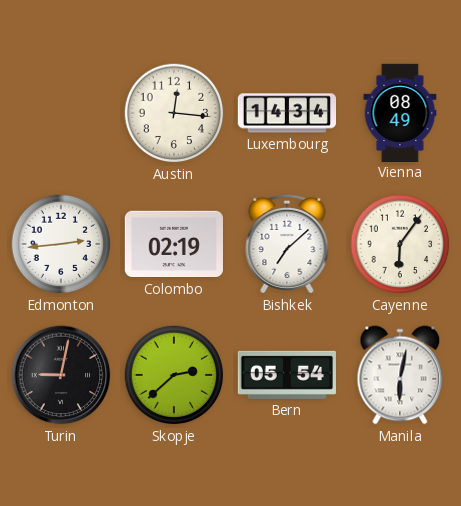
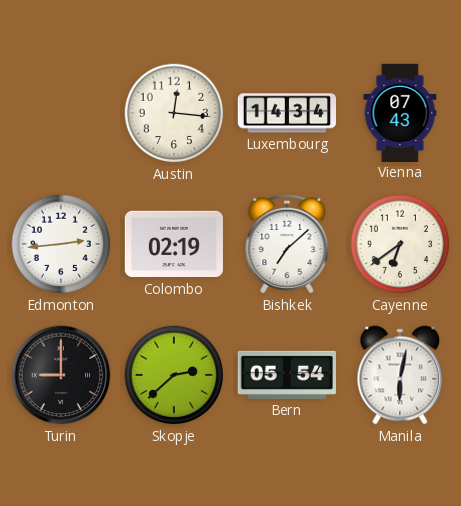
Vienna: 08:49 -> 07:43
Cayenne: 6:06 -> 6:39
Turin: 9:02 -> 9:00
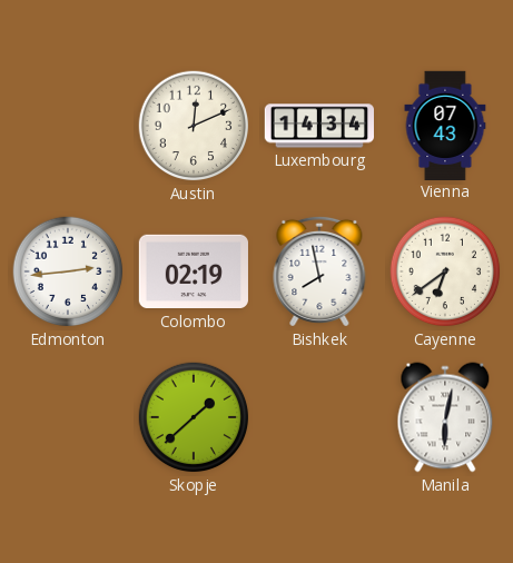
Austin: 12:16 -> 12:11
Bishkek: 7:08 -> 7:58
Turin: 9:00 -> none
Skopje: 2:38 -> 1:38
Bern: 05:54 -> none
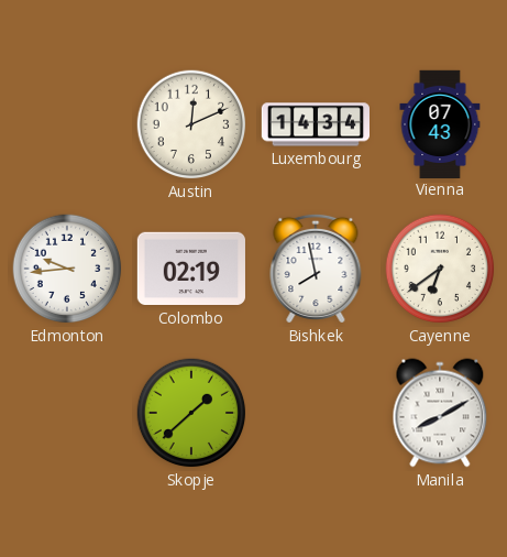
Edmonton: 2:44 -> 9:44
Manila: 6:02 -> 8:10
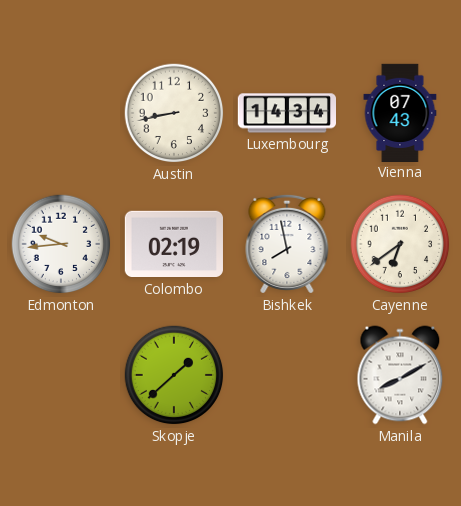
Austin: 12:11 -> 8:43
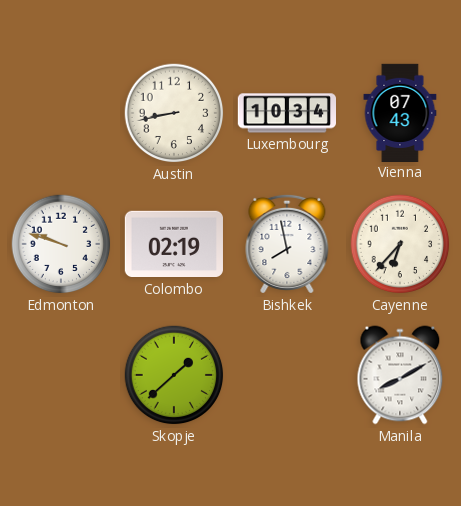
Luxembourg: 14:34 -> 10:34
Edmonton: 9:44 -> 9:48
Cayenne: 6:39 -> 6:37
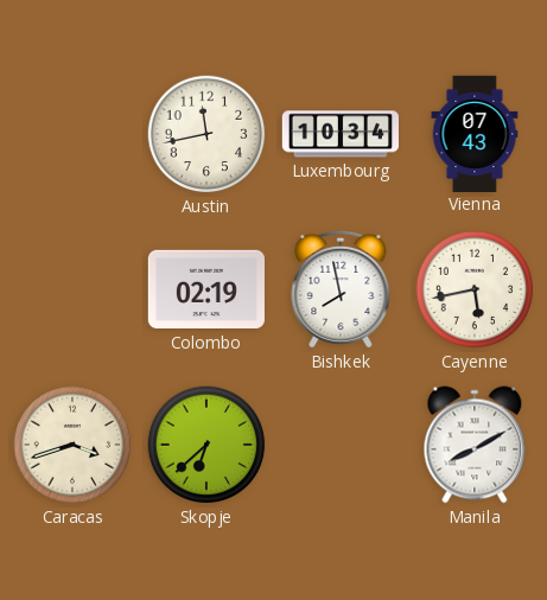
Austin: 8:43 -> 11:43
Edmonton: 9:48 -> none
Cayenne: 6:37 -> 5:43
Caracas: none -> 3:42
Skopje: 1:38 -> 6:38
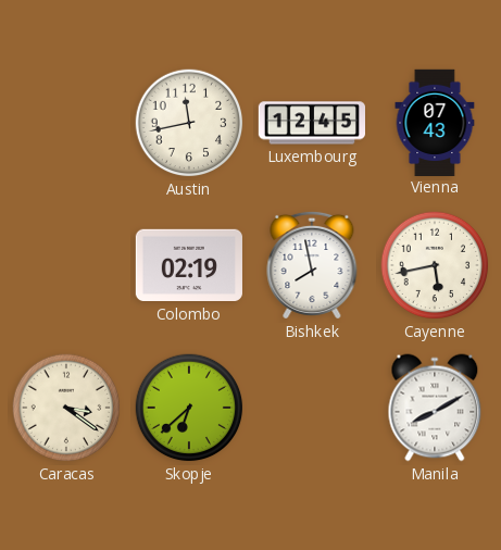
Luxembourg: 10:34 -> 12:45
Caracas: 3:42 -> 3:21
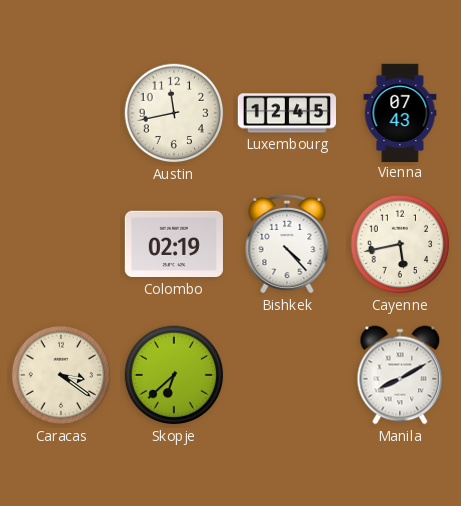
Bishkek: 7:58 -> 4:23
